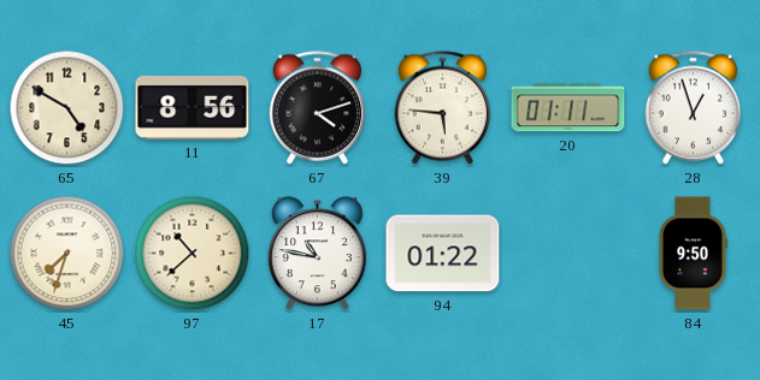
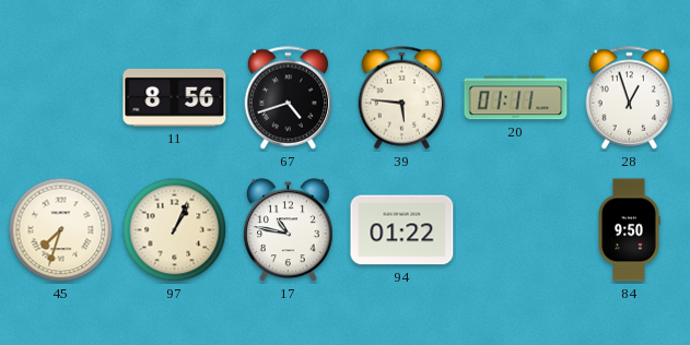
65: 4:50 -> none
67: 4:12 -> 4:42
97: 10:38 -> 1:04
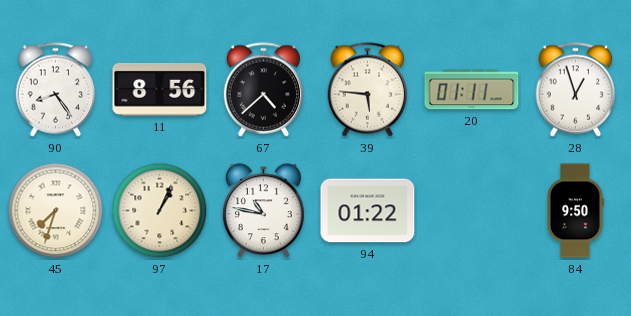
90: none -> 8:24
67: 4:42 -> 4:38
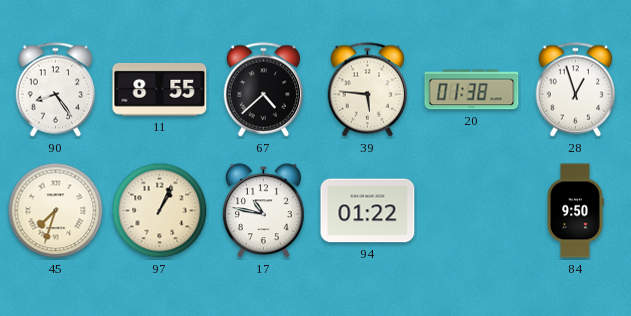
11: 8:56 -> 8:55
20: 01:11 -> 01:38
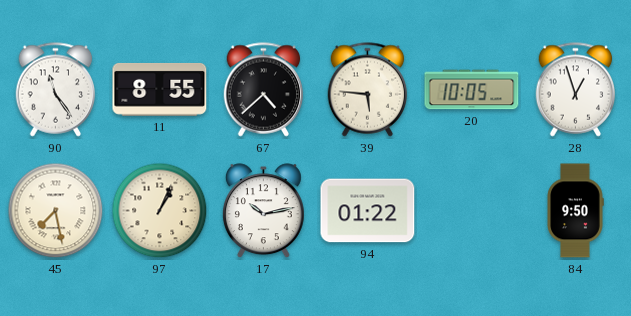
90: 8:24 -> 11:24
20: 01:38 -> 10:05
45: 7:33 -> 7:28
17: 10:47 -> 10:13
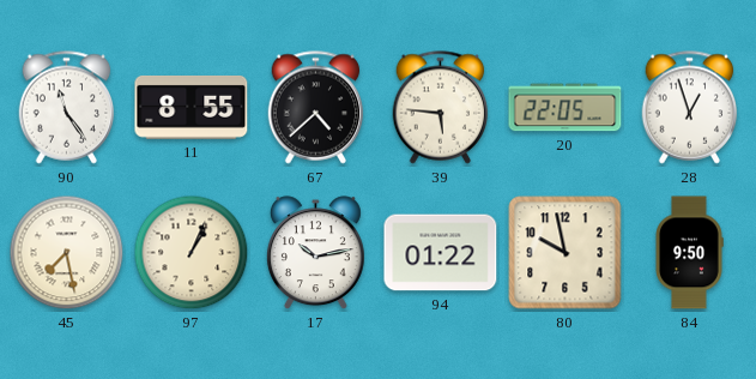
20: 10:05 -> 22:05
80: none -> 9:58
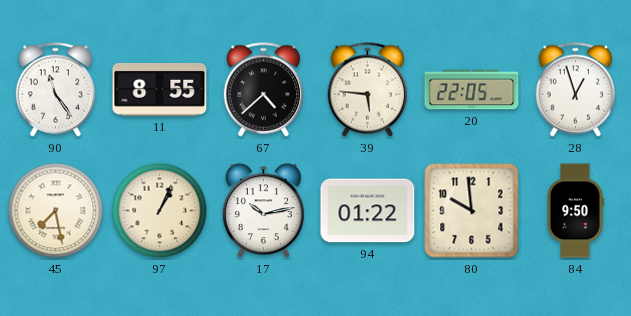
80: 9:58 -> 9:59
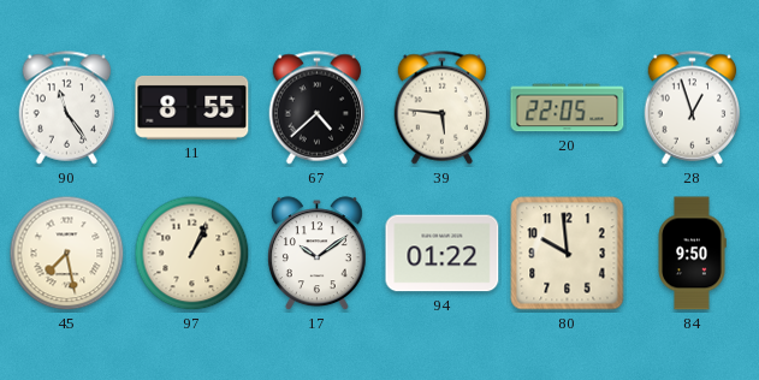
17: 10:13 -> 10:09
